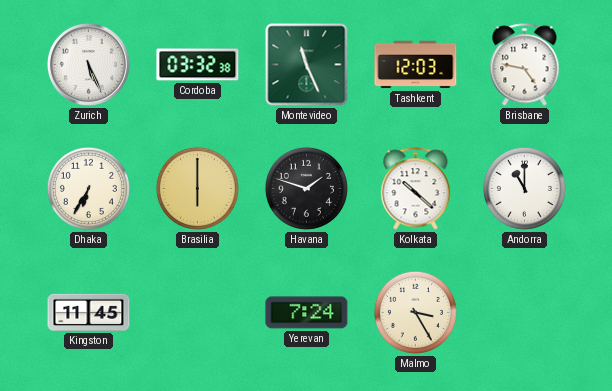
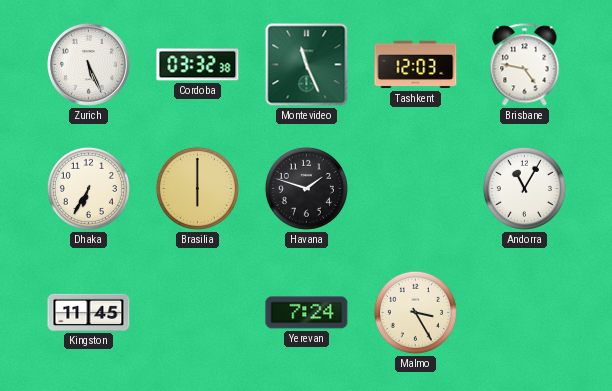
Kolkata: 10:22 -> none
Andorra: 11:00 -> 11:05
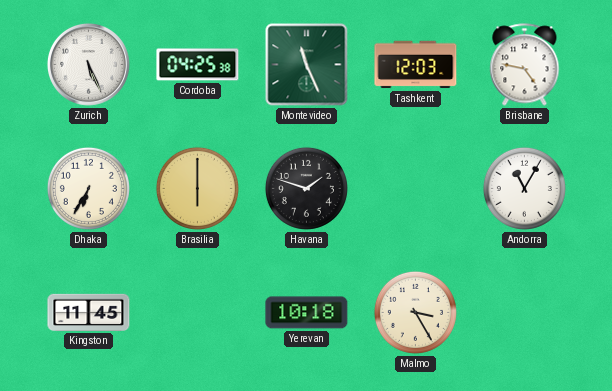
Cordoba: 03:32 -> 04:25
Yerevan: 7:24 -> 10:18
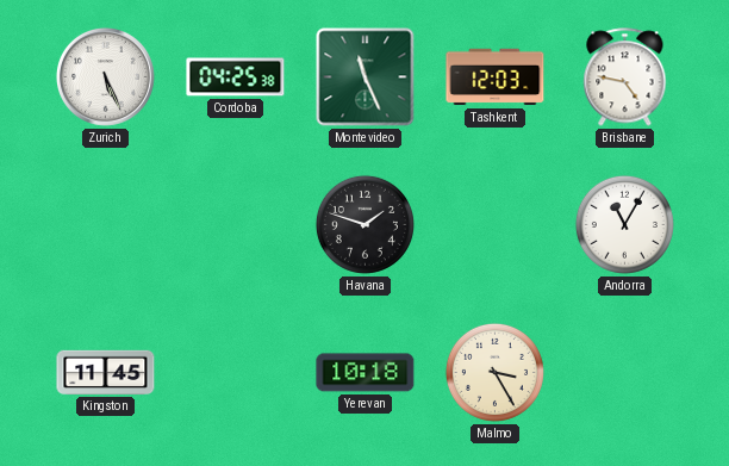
Dhaka: 6:35 -> none
Brasilia: 6:00 -> none
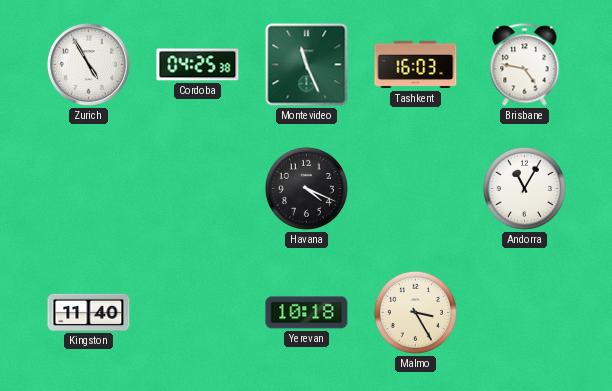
Zurich: 5:26 -> 4:55
Tashkent: 12:03 -> 16:03
Havana: 1:48 -> 4:19
Kingston: 11:45 -> 11:40
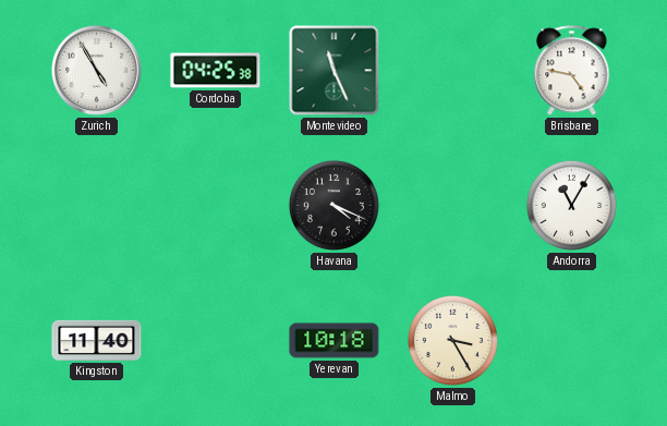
Tashkent: 16:03 -> none
